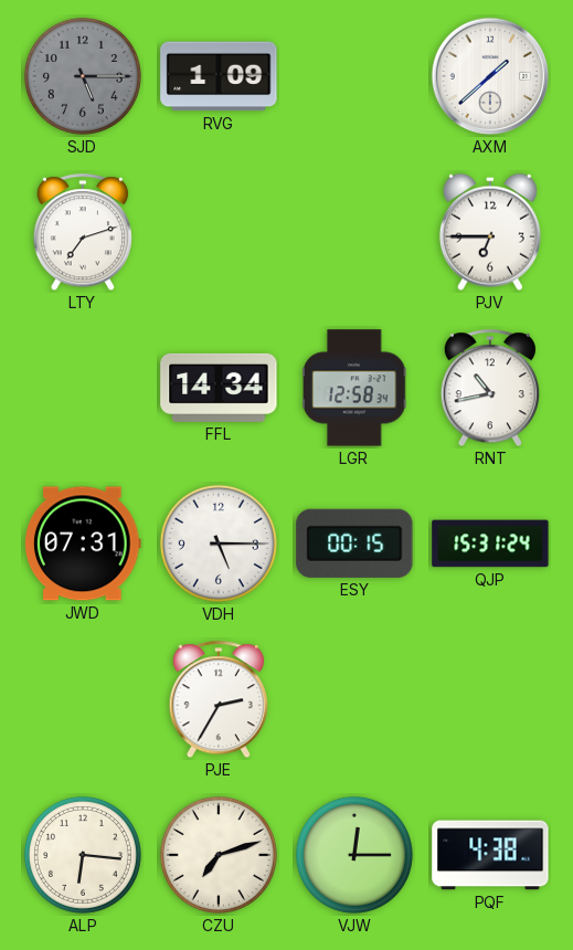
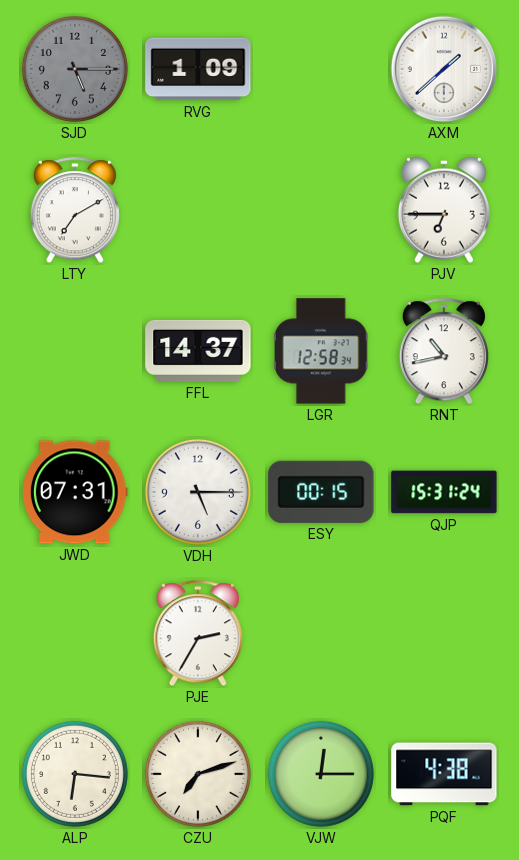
LTY: 7:12 -> 7:10
FFL: 14:34 -> 14:37
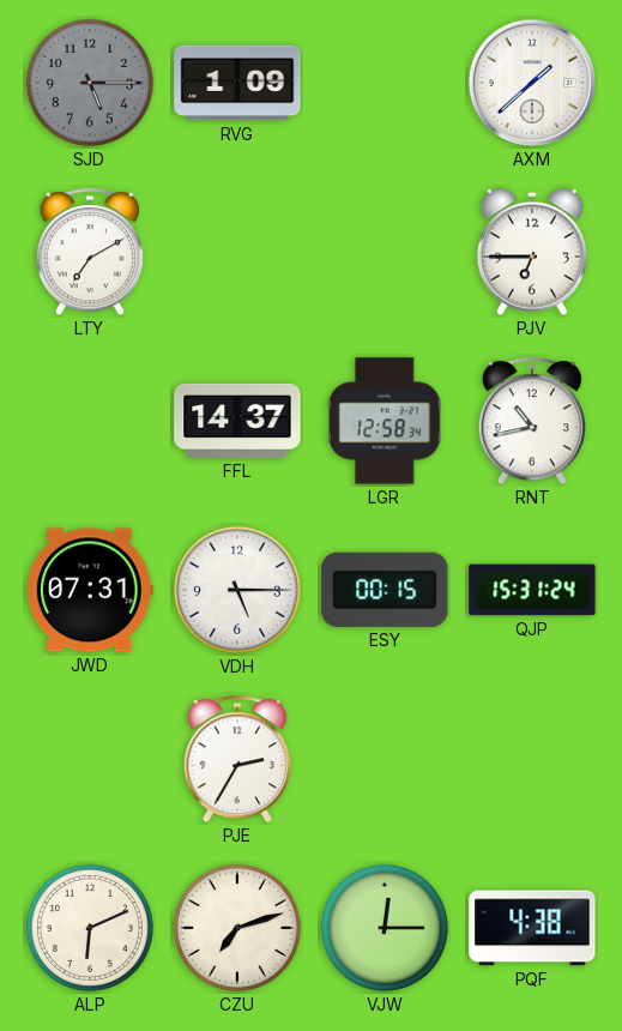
ALP: 6:16 -> 6:11
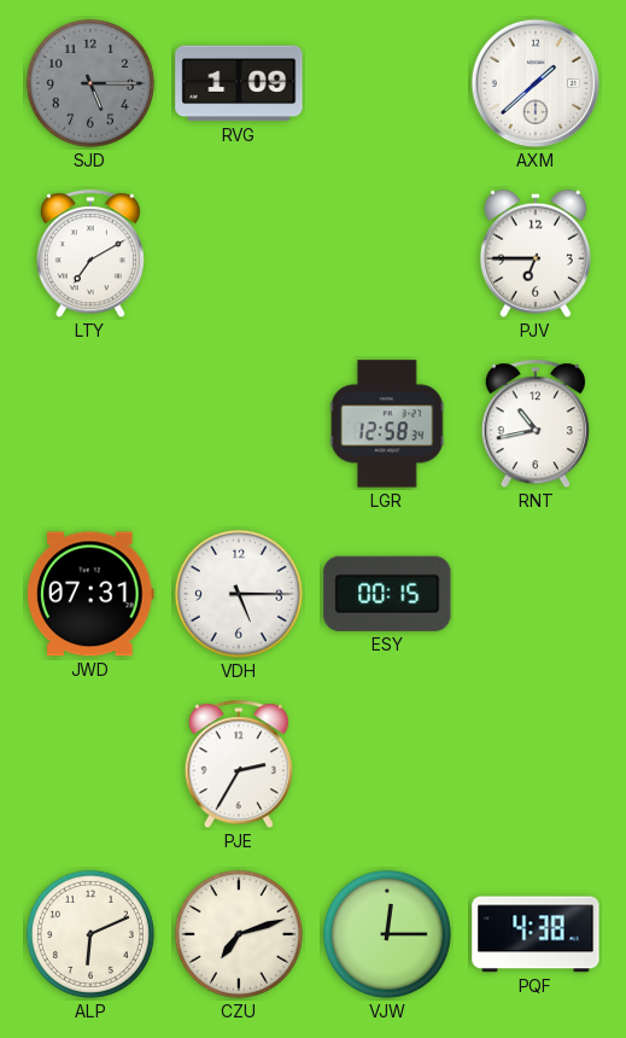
FFL: 14:37 -> none
QJP: 15:31 -> none
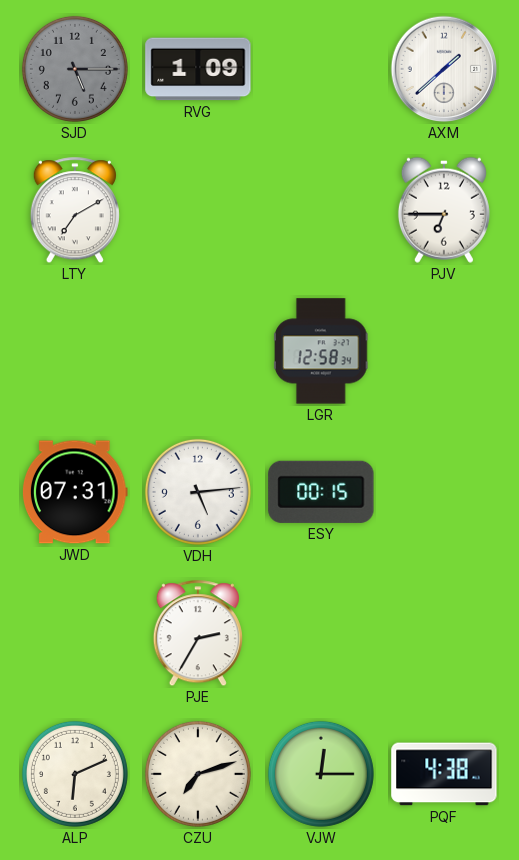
RNT: 10:43 -> none
VDH: 5:15 -> 5:14
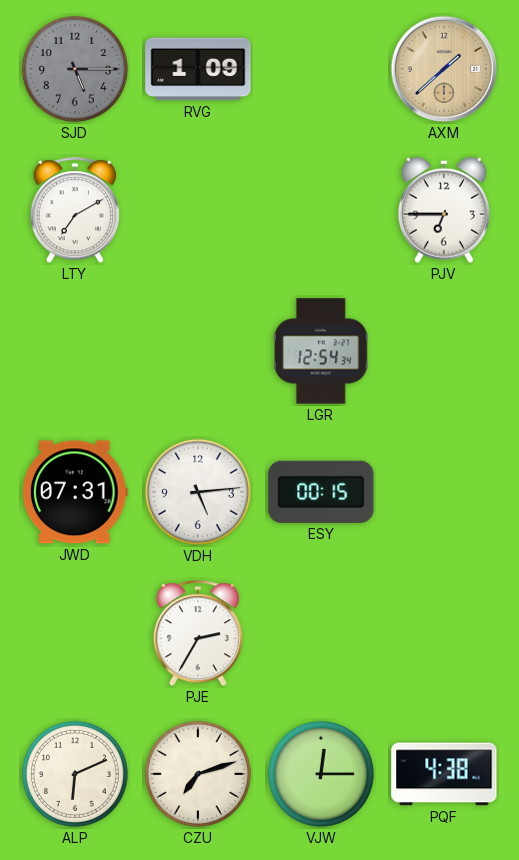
AXM dial: white -> champagne
LGR: 12:58 -> 12:54
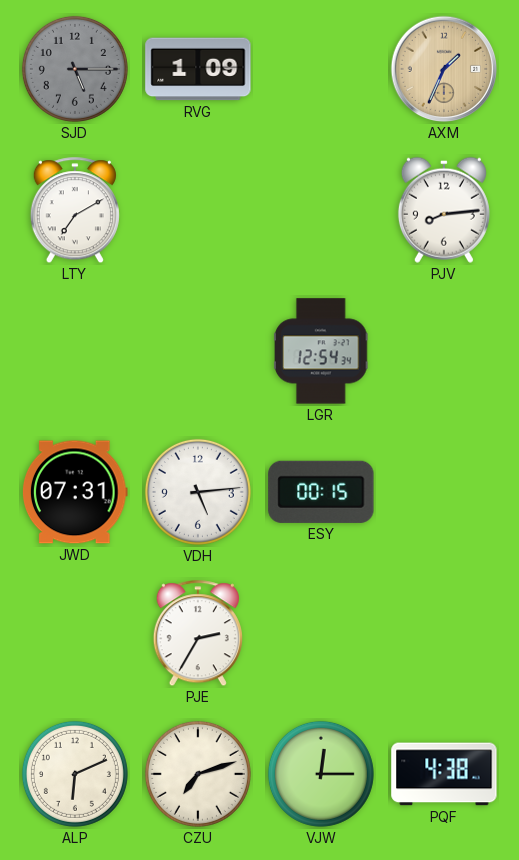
AXM: 1:38 -> 1:34
PJV: 6:45 -> 8:14
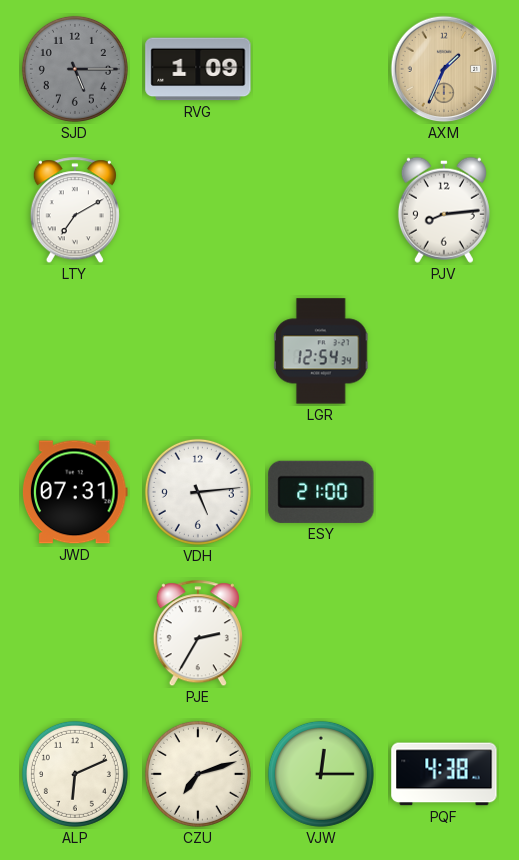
ESY: 00:15 -> 21:00
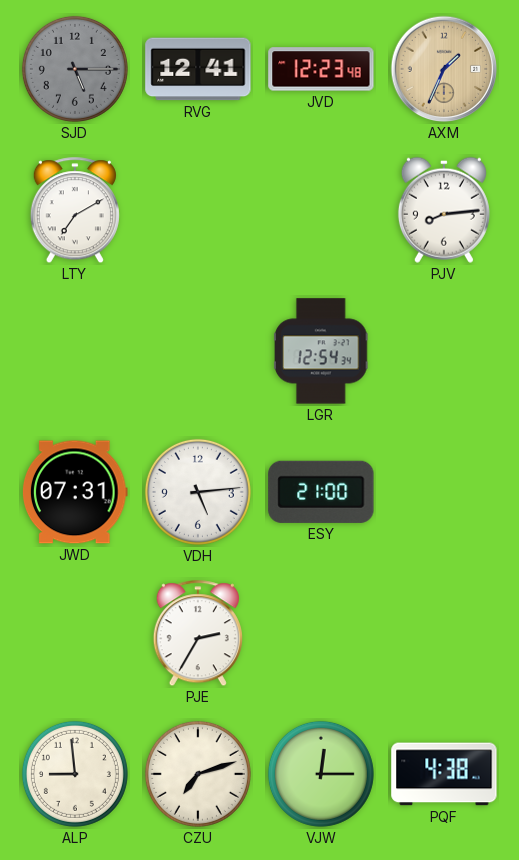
RVG: 1:09 -> 12:41
JVD: none -> 12:23
ALP: 6:11 -> 8:59
